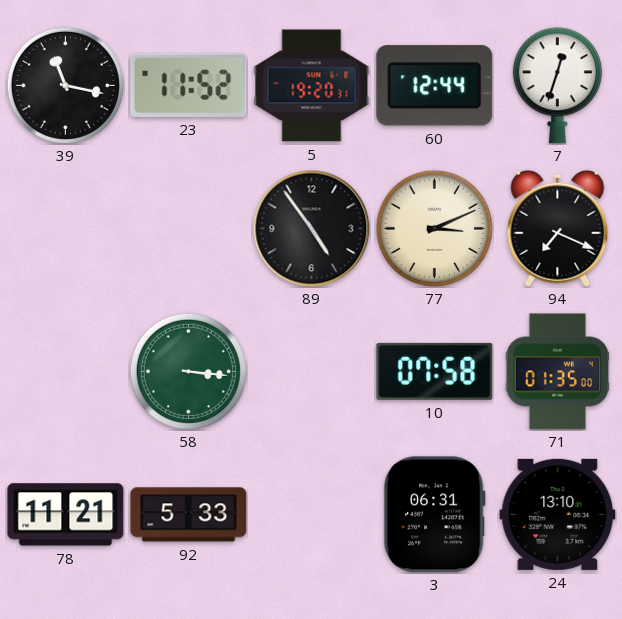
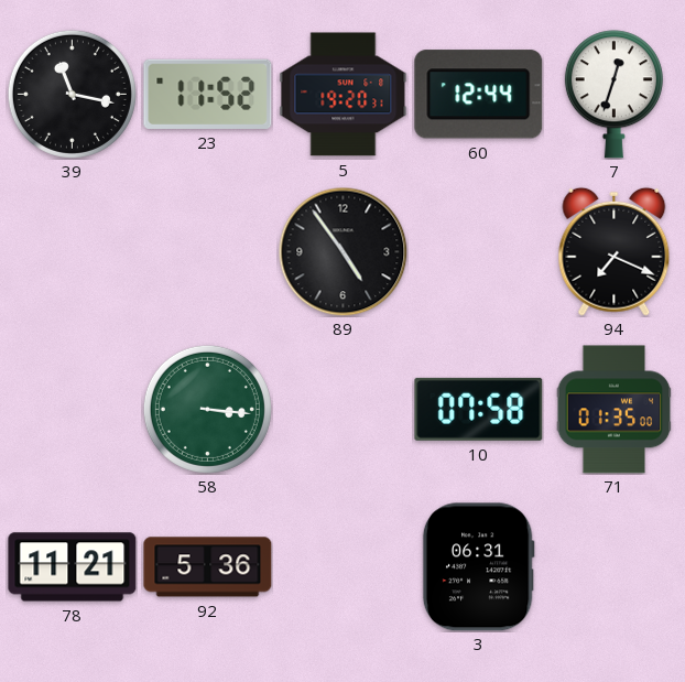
77: 3:11 -> none
92: 5:33 -> 5:36
24: 13:10 -> none
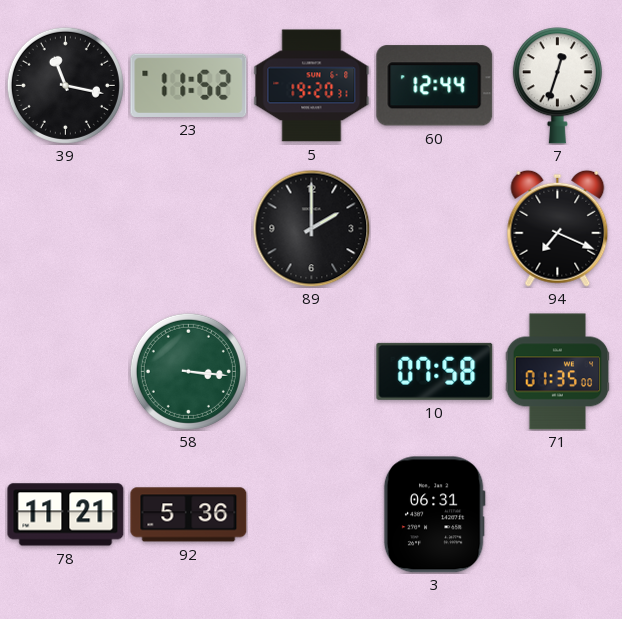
89: 4:54 -> 2:00
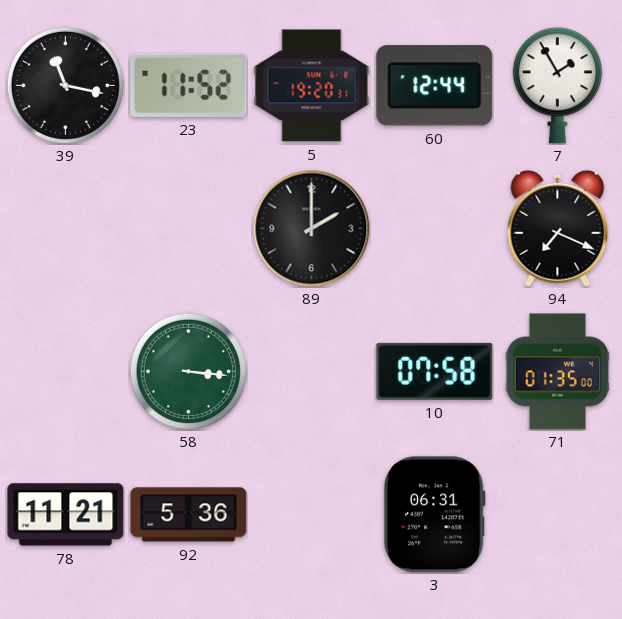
7: 12:33 -> 1:55
